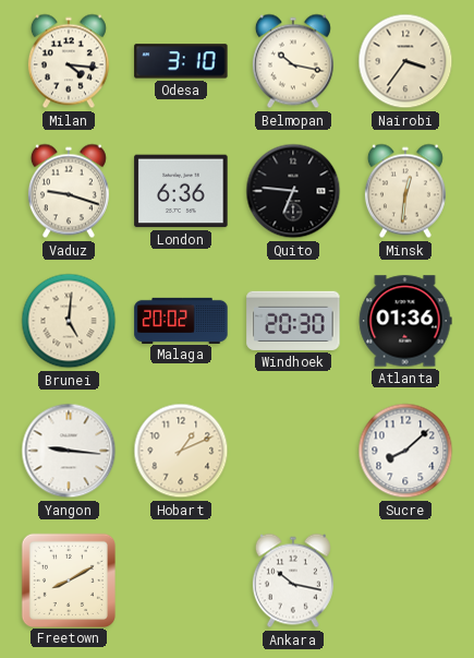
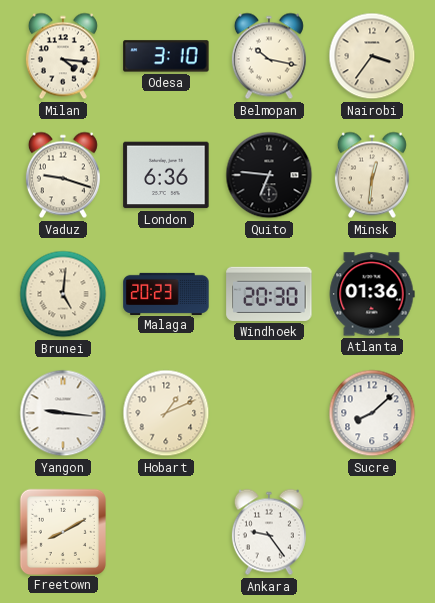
Malaga: 20:02 -> 20:23
Ankara: 10:17 -> 9:24
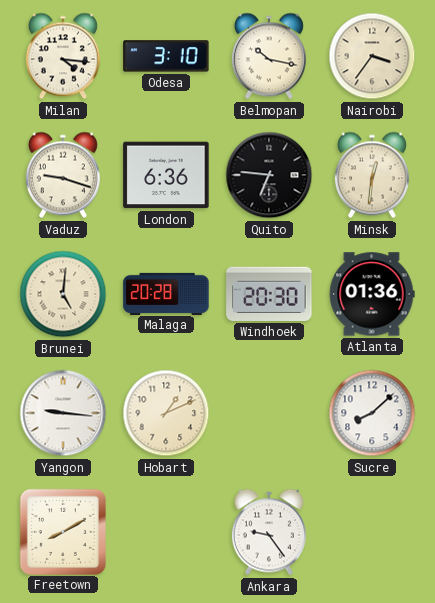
Malaga: 20:23 -> 20:28
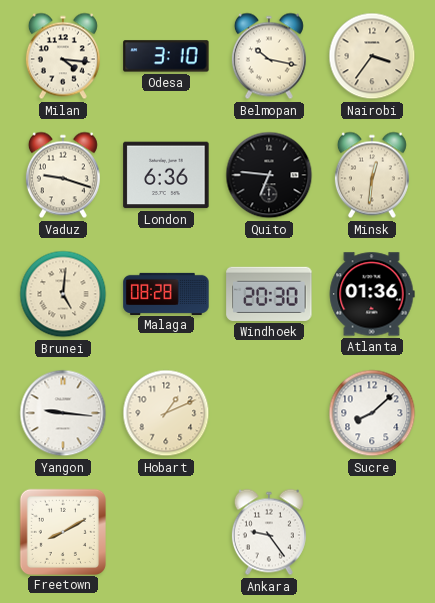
Malaga: 20:28 -> 08:28
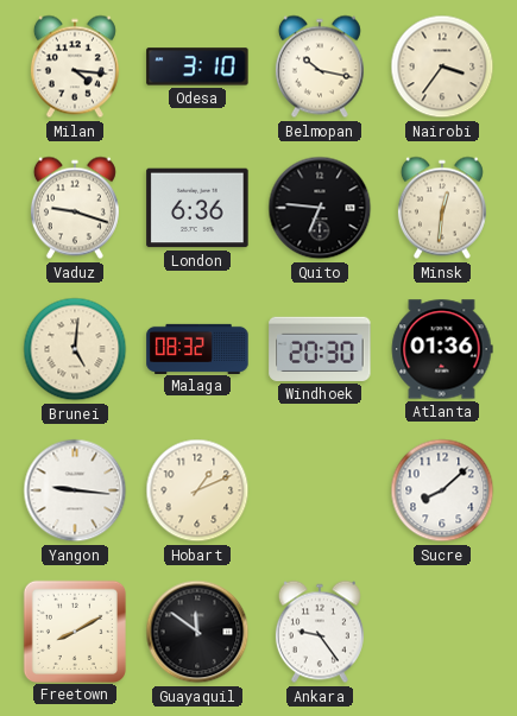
Malaga: 08:28 -> 08:32
Guayaquil: none -> 11:51
